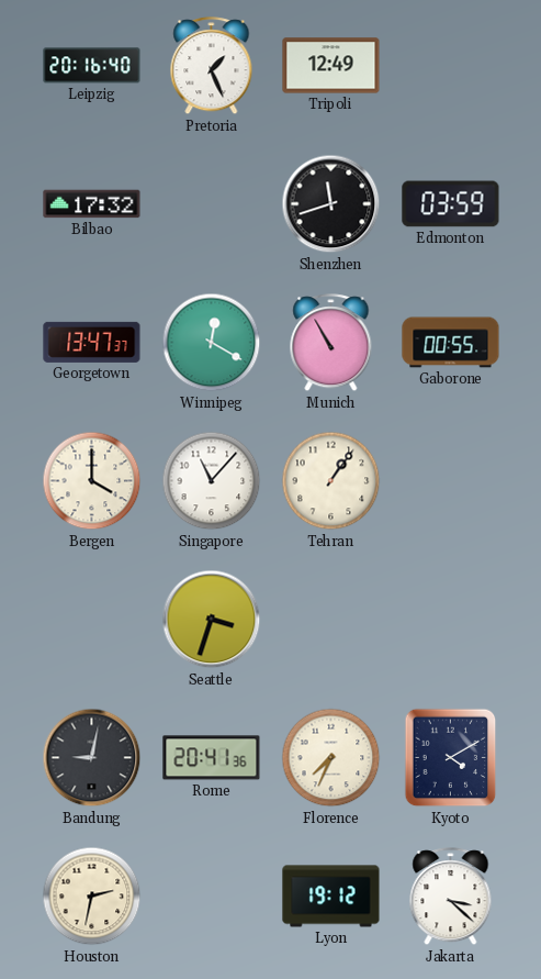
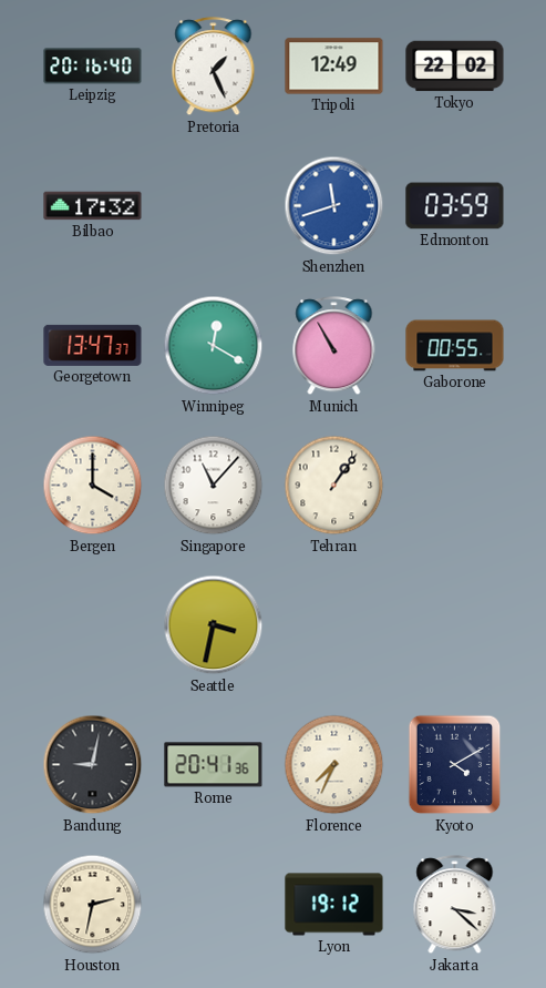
Tokyo: none -> 22:02
Shenzhen dial: black -> blue
Seattle: 3:33 -> 3:32
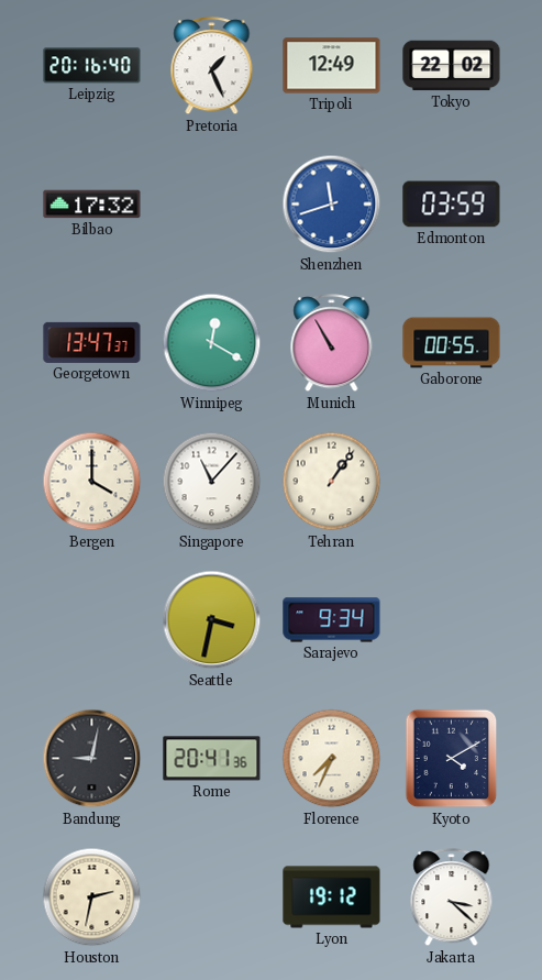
Sarajevo: none -> 9:34
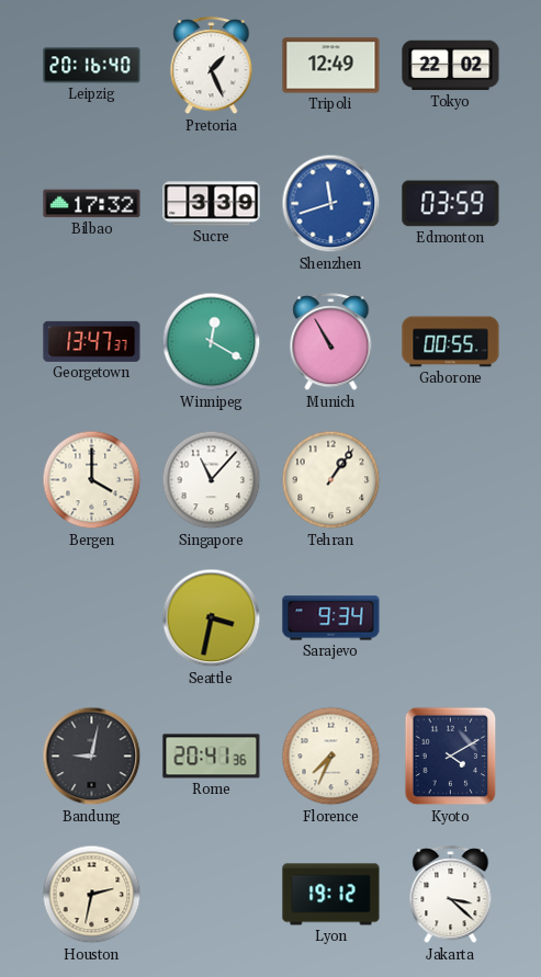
Sucre: none -> 3:39
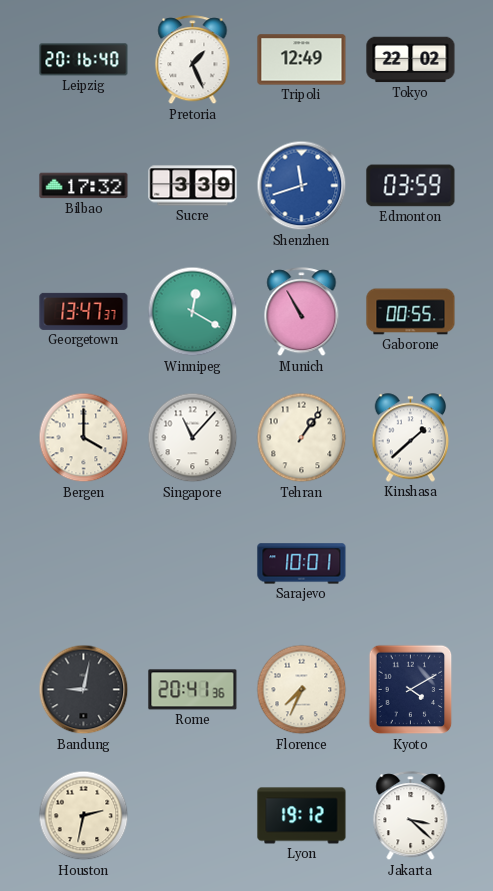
Kinshasa: none -> 1:38
Seattle: 3:32 -> none
Sarajevo: 9:34 -> 10:01
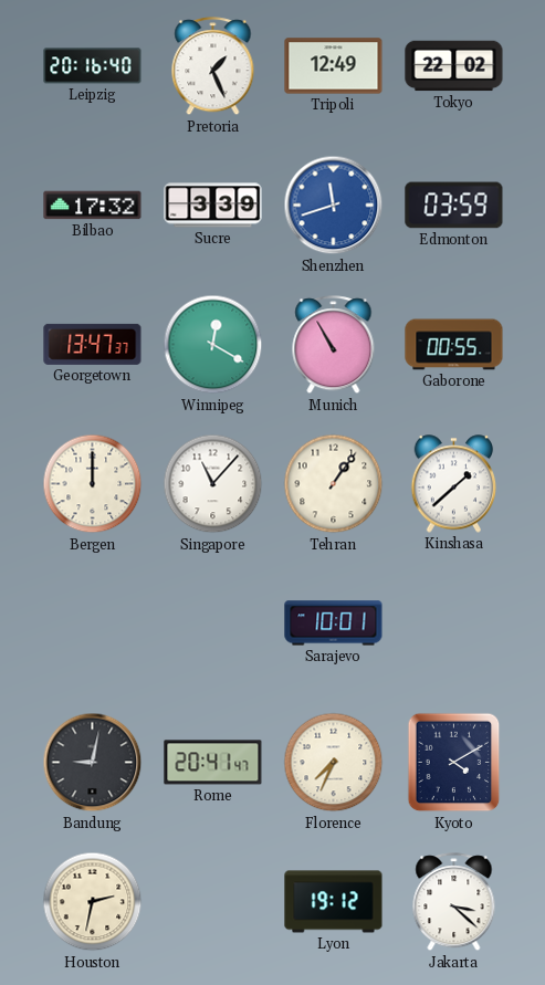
Bergen: 4:00 -> 12:00
Rome: 20:41:36 -> 20:41:47
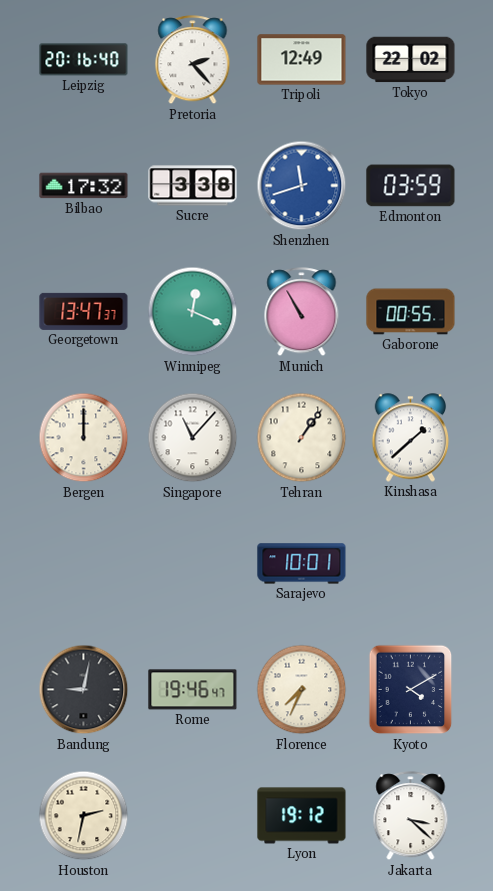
Pretoria: 1:26 -> 2:23
Sucre: 3:39 -> 3:38
Winnipeg: 12:20 -> 12:19
Rome: 20:41 -> 19:46
